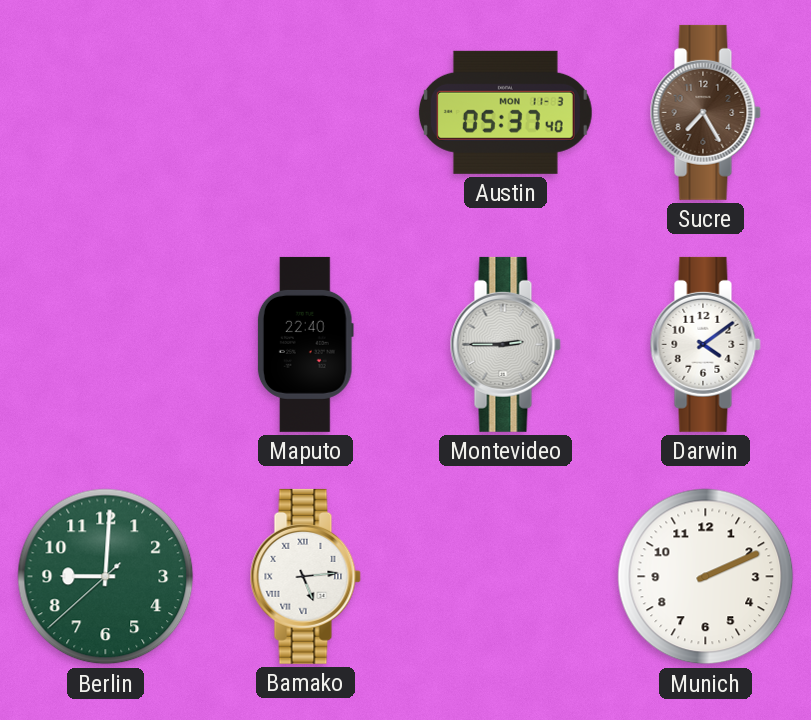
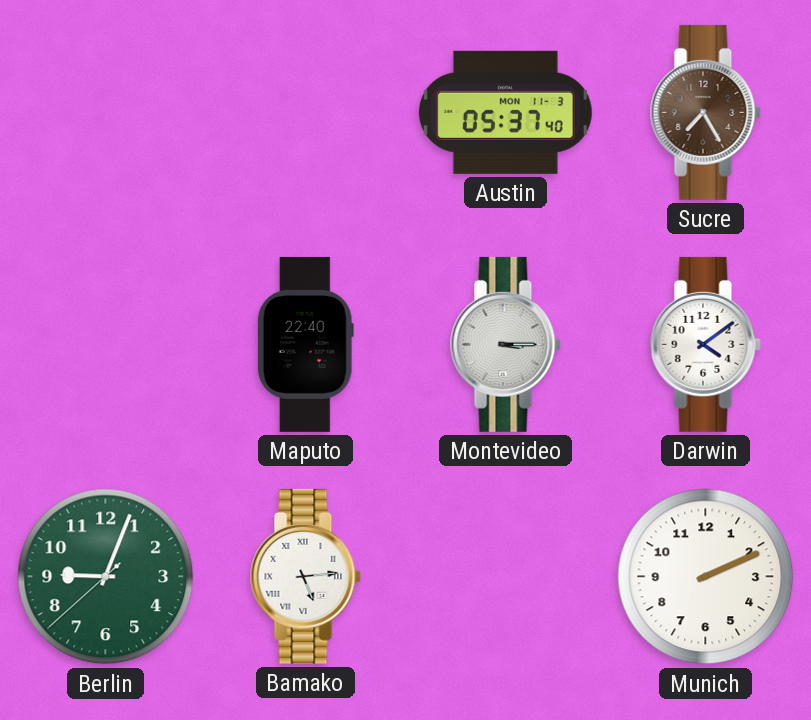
Montevideo: 2:45 -> 3:15
Berlin: 9:00 -> 9:03
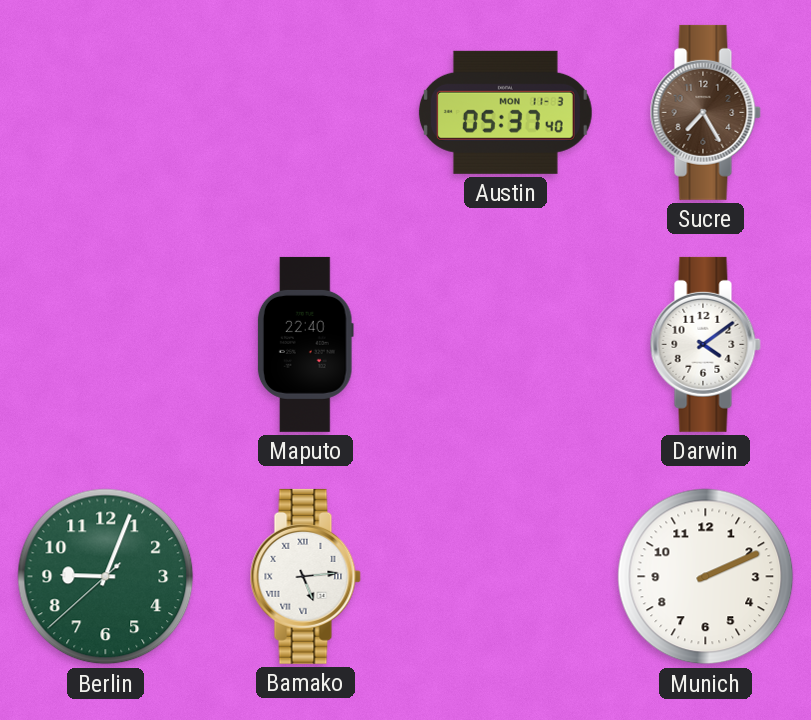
Montevideo: 3:15 -> none
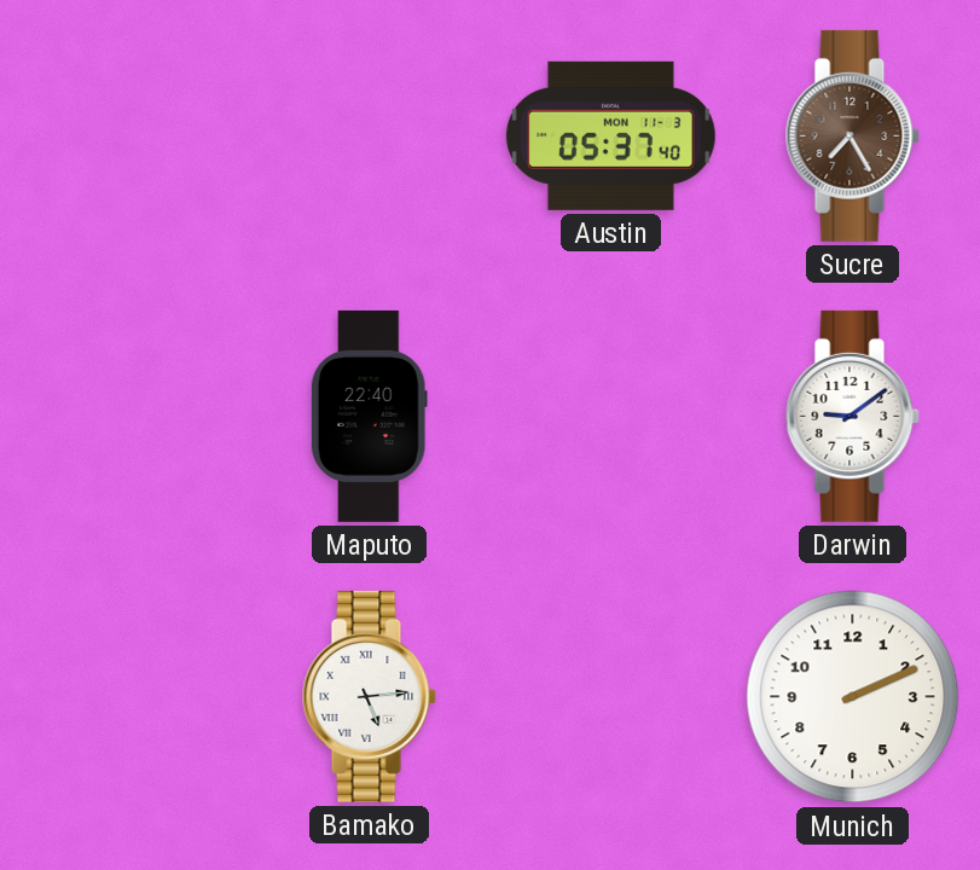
Darwin: 4:09 -> 9:09
Berlin: 9:03 -> none
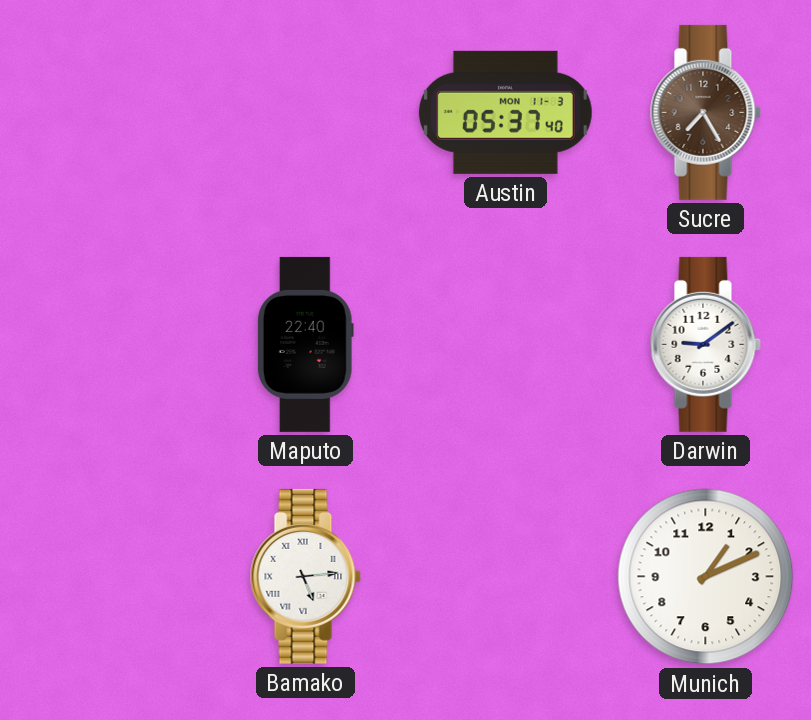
Munich: 2:11 -> 1:11
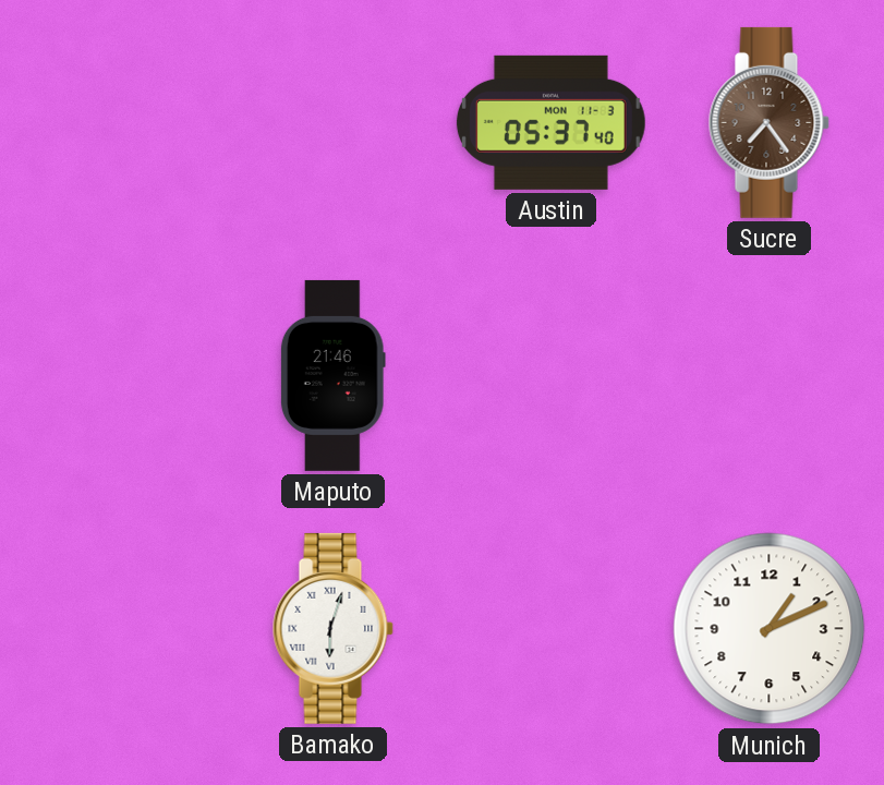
Sucre: 7:25 -> 7:24
Maputo: 22:40 -> 21:46
Darwin: 9:09 -> none
Bamako: 5:14 -> 6:03
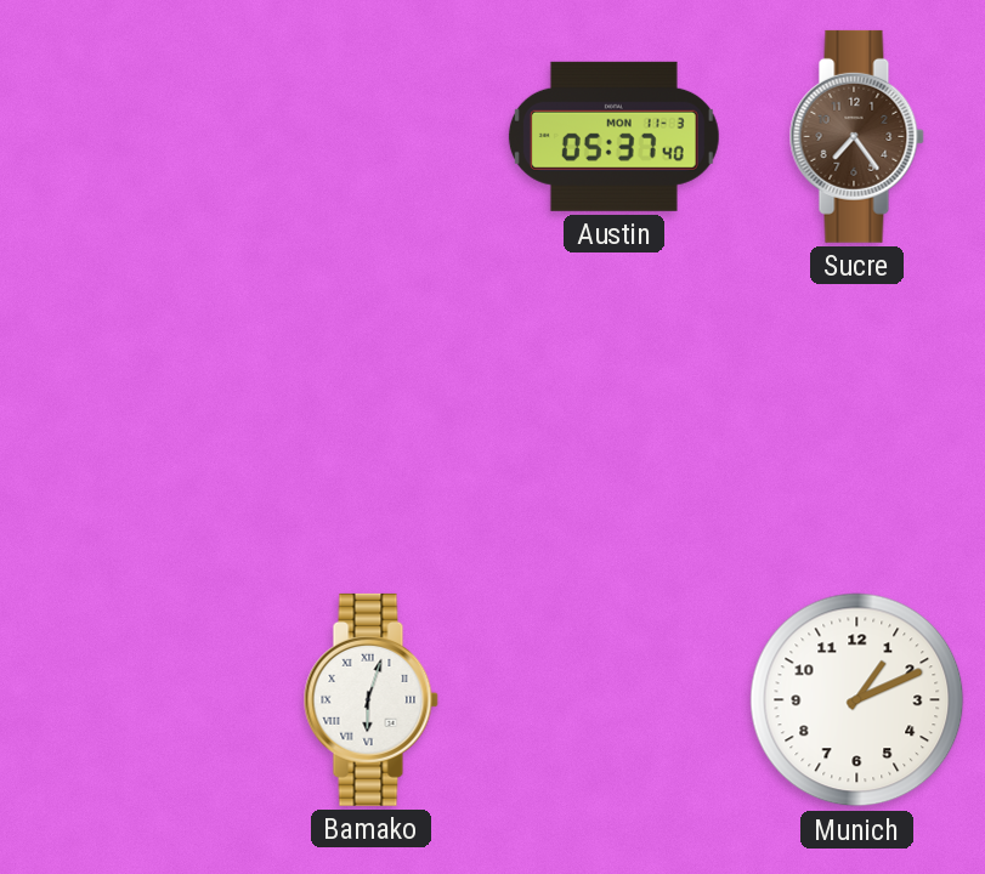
Maputo: 21:46 -> none
